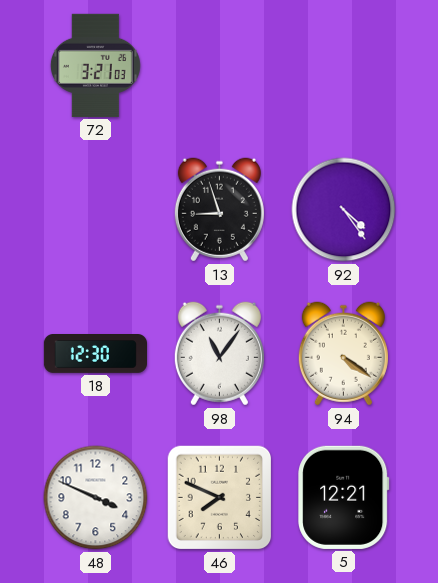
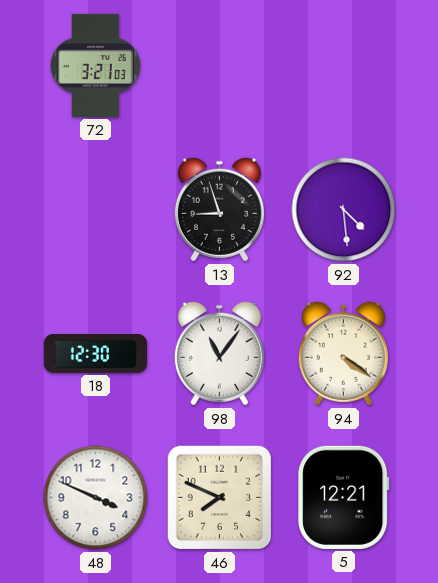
92: 4:24 -> 4:29
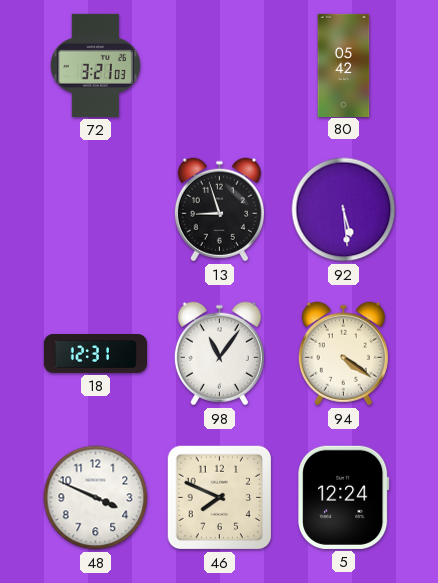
80: none -> 05:42
92: 4:29 -> 5:29
18: 12:30 -> 12:31
5: 12:21 -> 12:24
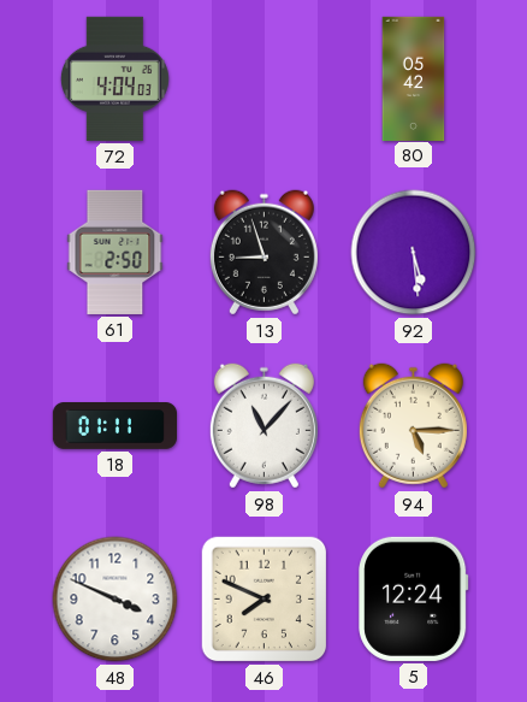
72: 3:21 -> 4:04
61: none -> 2:50
18: 12:31 -> 01:11
98: 11:06 -> 11:07
94: 4:21 -> 5:15
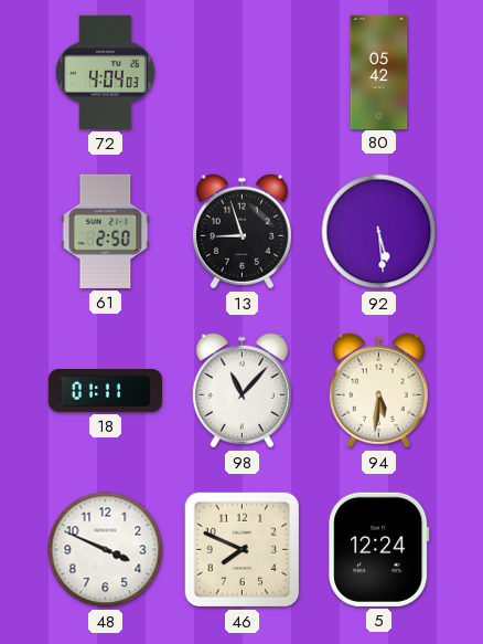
94: 5:15 -> 5:31
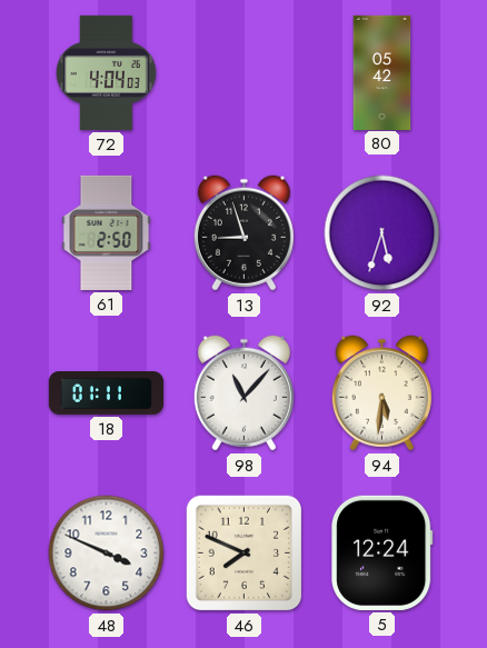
92: 5:29 -> 5:33
